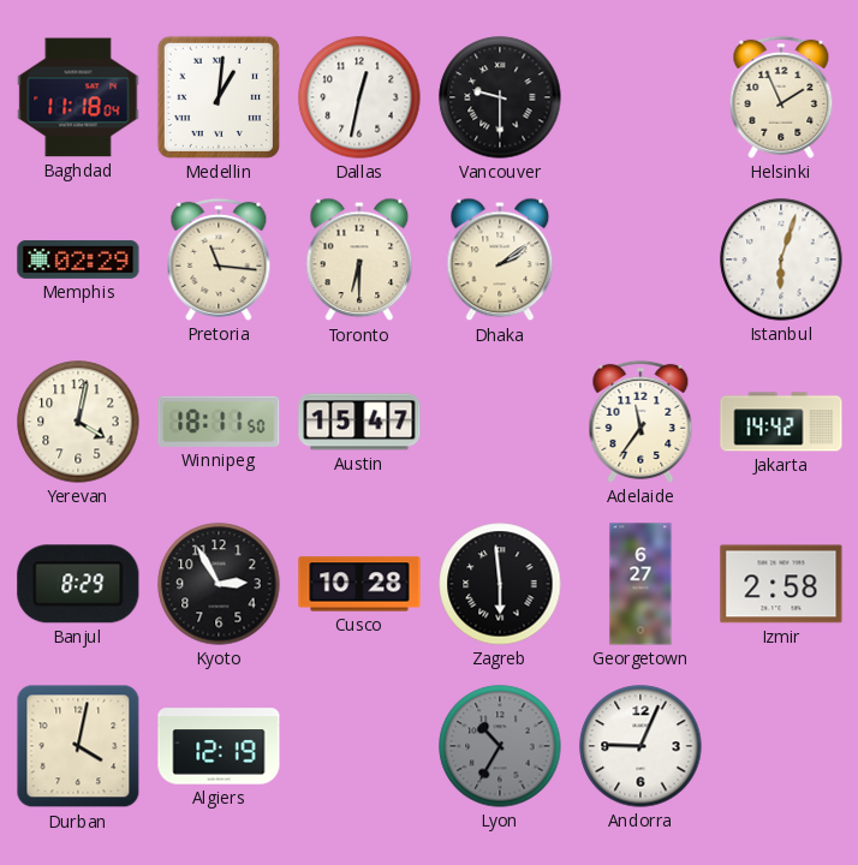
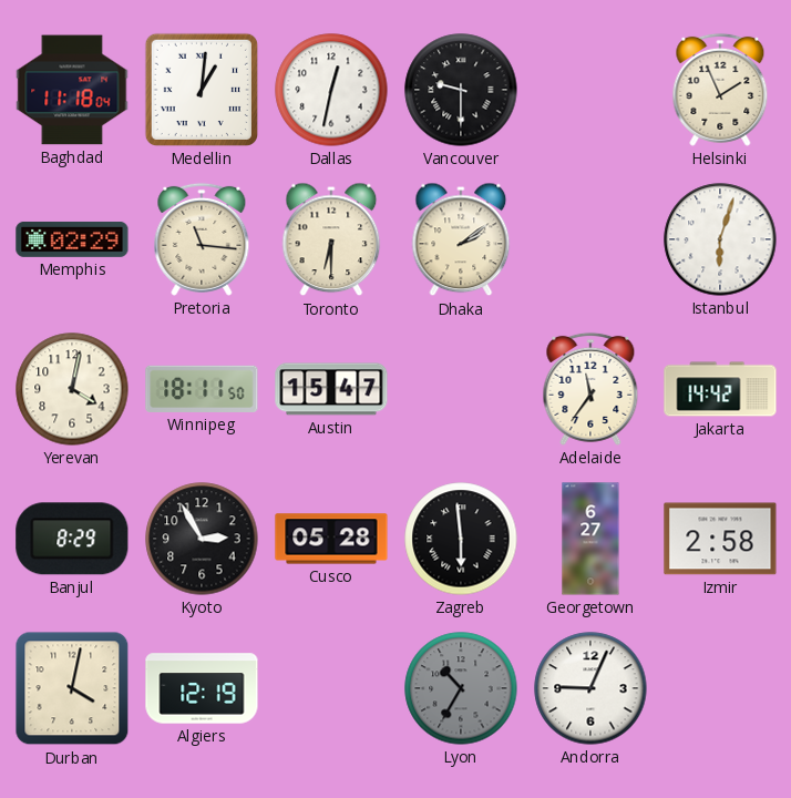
Cusco: 10:28 -> 05:28
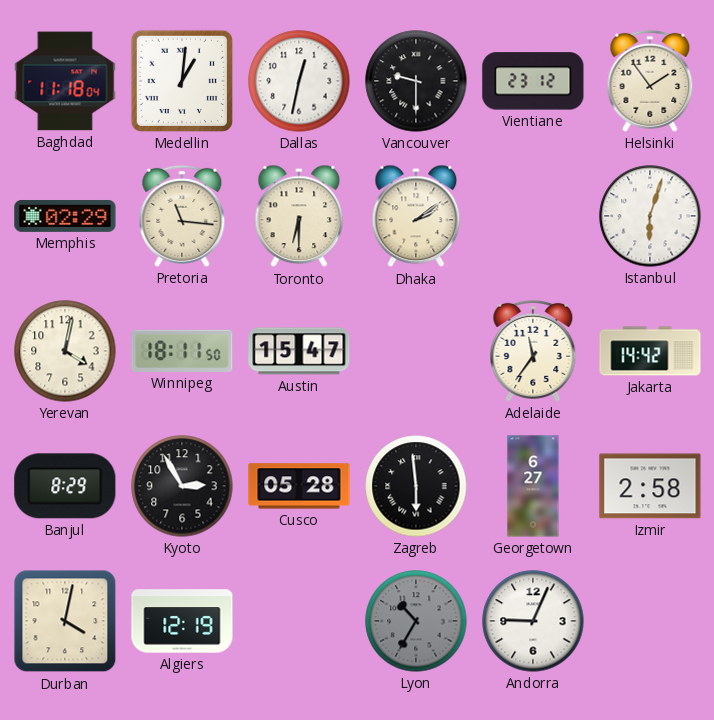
Vientiane: none -> 23:12
Helsinki: 1:56 -> 1:54
